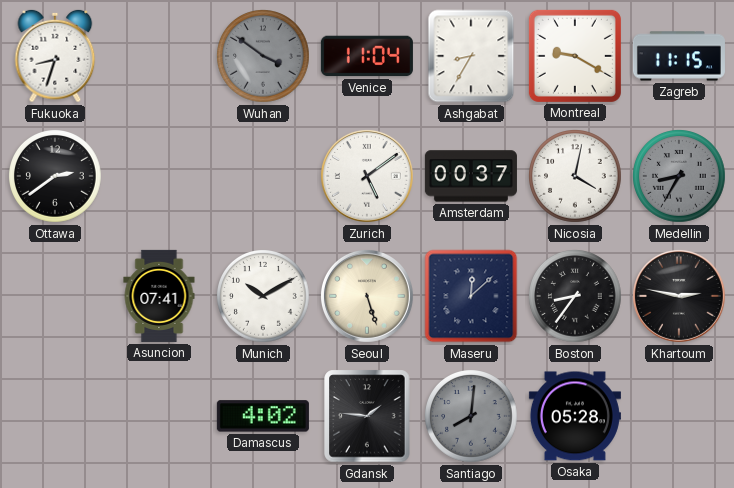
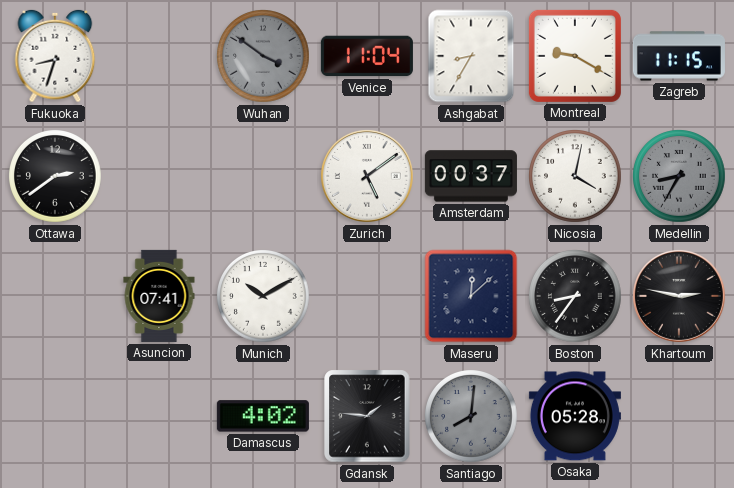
Seoul: 5:27 -> none
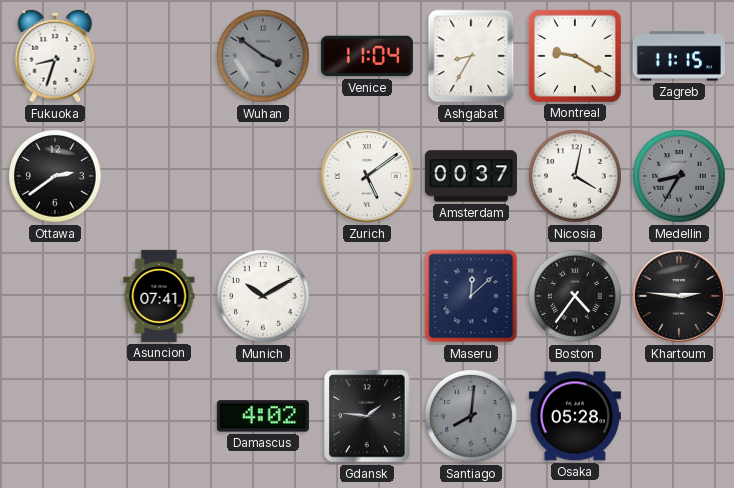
Boston: 8:36 -> 4:36
Khartoum: 2:47 -> 2:46
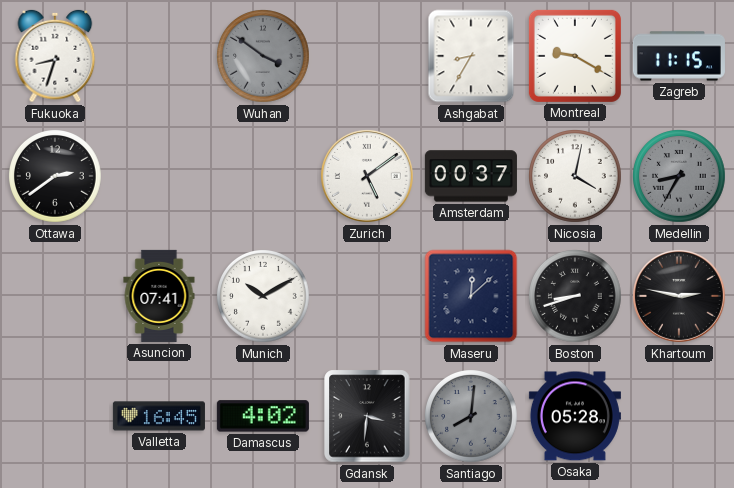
Venice: 11:04 -> none
Boston: 4:36 -> 8:42
Khartoum: 2:46 -> 2:47
Valletta: none -> 16:45
Gdansk: 1:46 -> 3:31
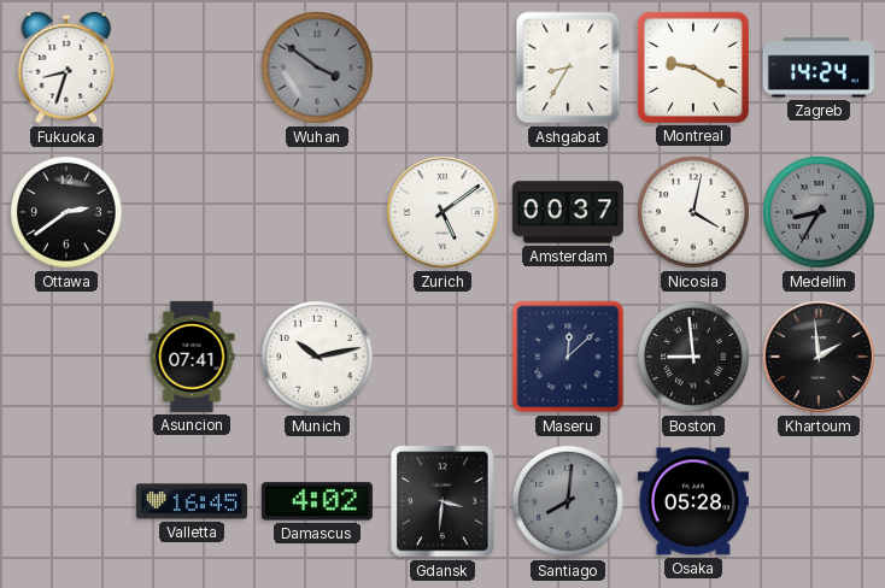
Zagreb: 11:15 -> 14:24
Munich: 10:10 -> 10:13
Boston: 8:42 -> 8:59
Khartoum: 2:47 -> 1:59
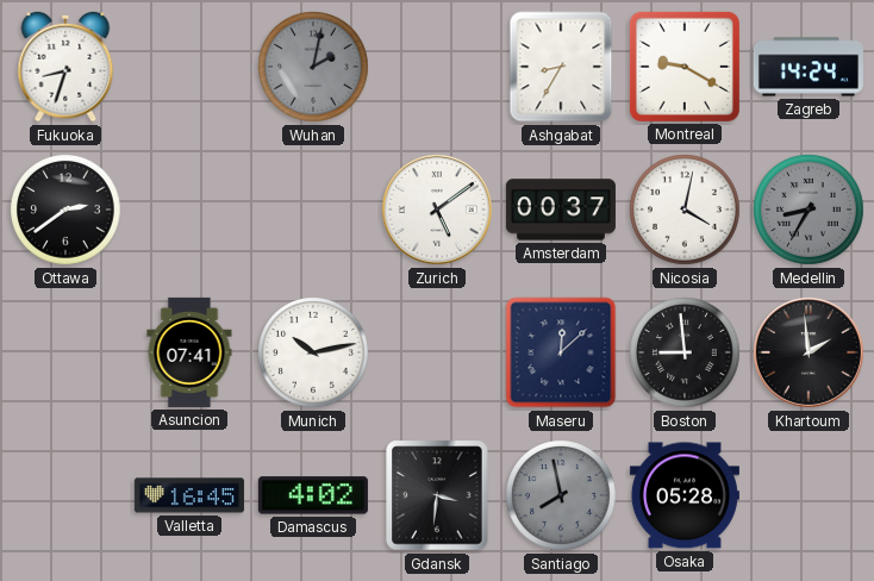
Wuhan: 3:51 -> 2:02
Santiago: 8:01 -> 7:58
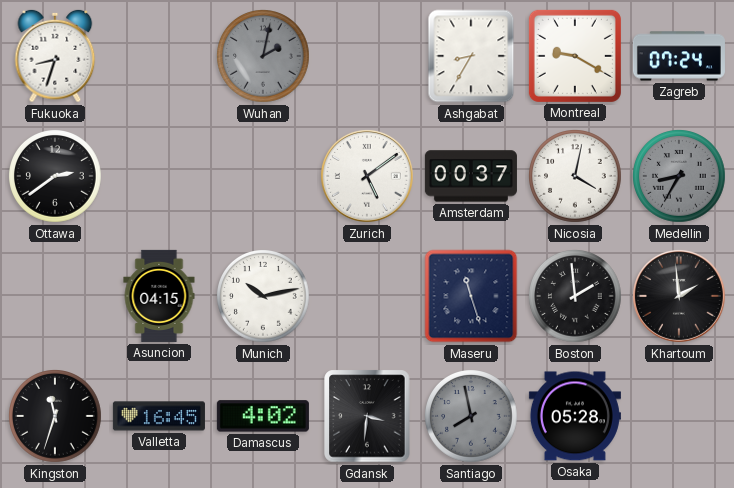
Zagreb: 14:24 -> 07:24
Asuncion: 07:41 -> 04:15
Maseru: 12:08 -> 11:27
Boston: 8:59 -> 1:59
Kingston: none -> 11:33
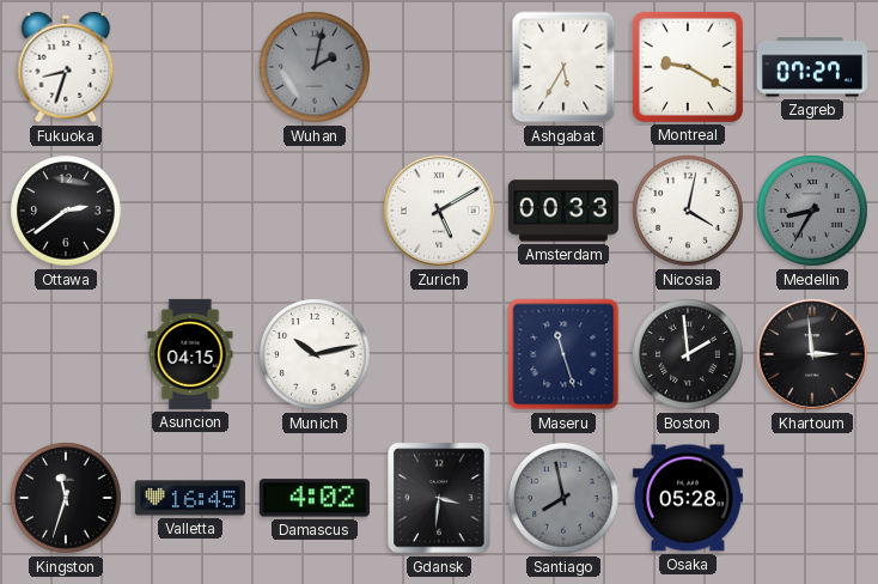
Ashgabat: 8:35 -> 5:35
Zagreb: 07:24 -> 07:27
Zurich: 5:09 -> 5:10
Amsterdam: 00:37 -> 00:33
Khartoum: 1:59 -> 2:59
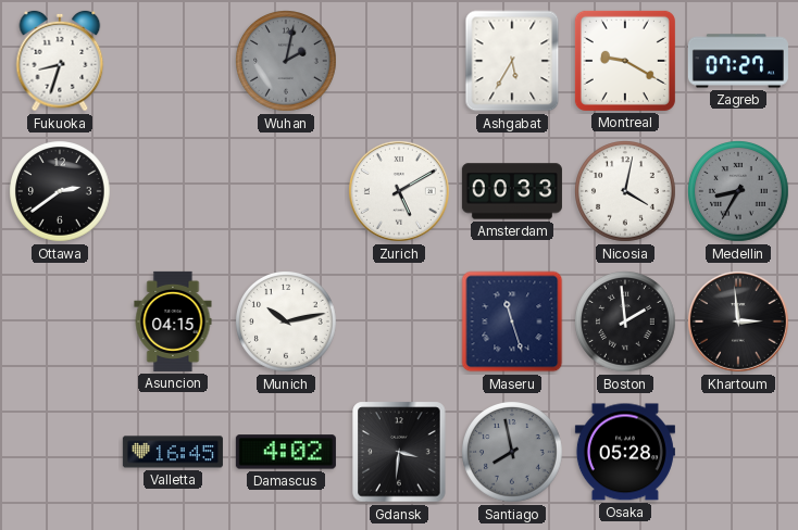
Kingston: 11:33 -> none
